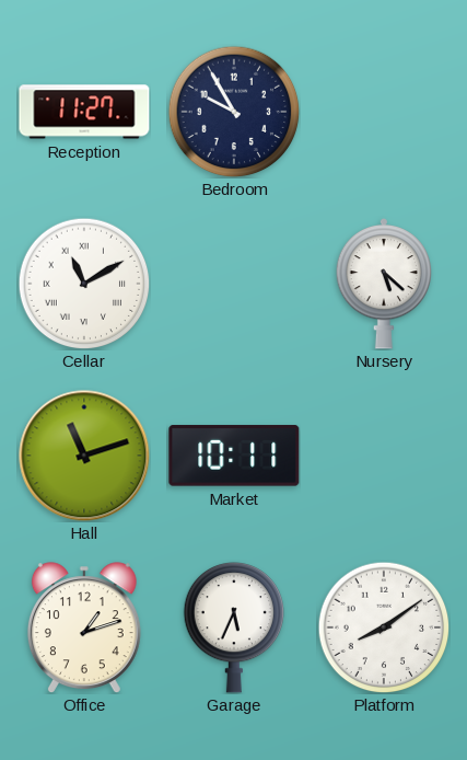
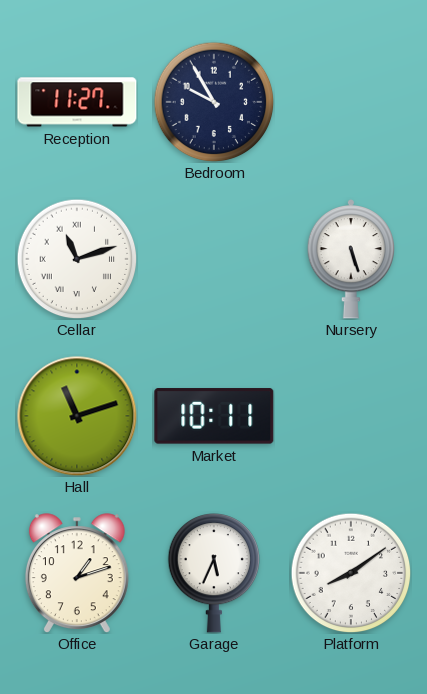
Cellar: 11:10 -> 11:12
Nursery: 5:22 -> 5:27
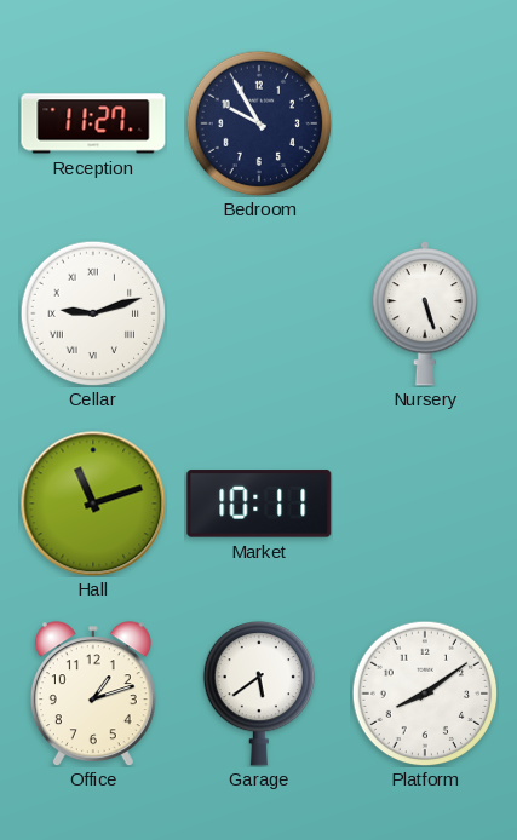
Cellar: 11:12 -> 9:12
Garage: 5:34 -> 5:39
